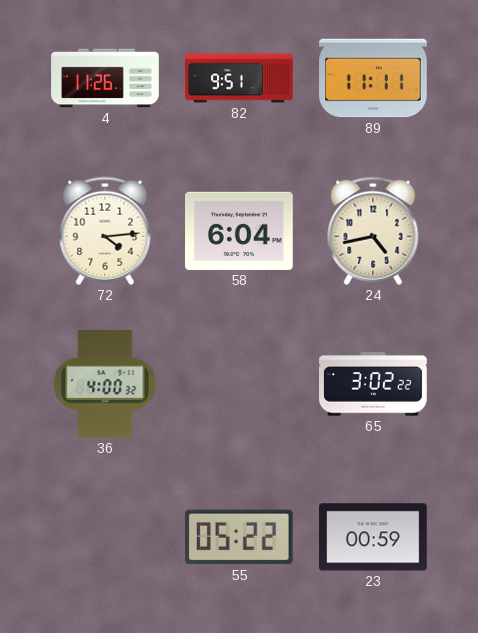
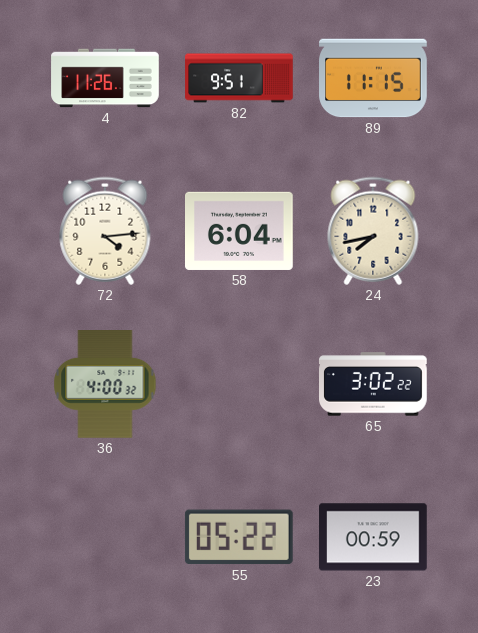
89: 11:11 -> 11:15
24: 4:43 -> 7:43
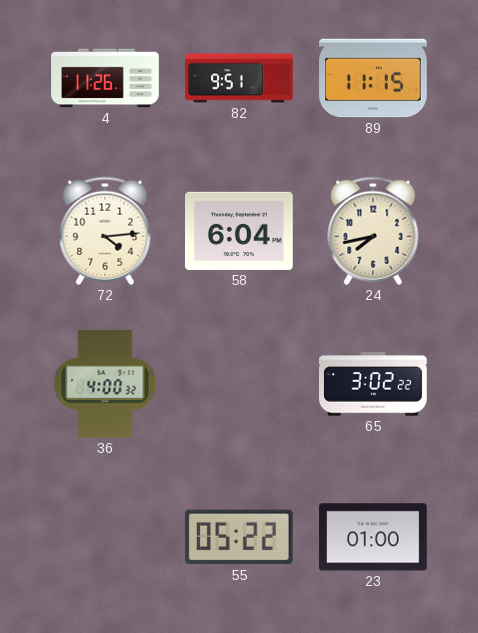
23: 00:59 -> 01:00
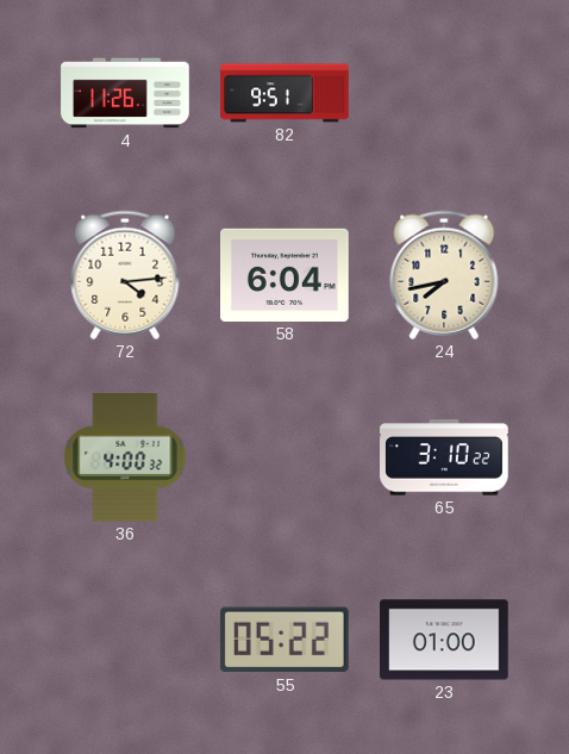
89: 11:15 -> none
65: 3:02 -> 3:10
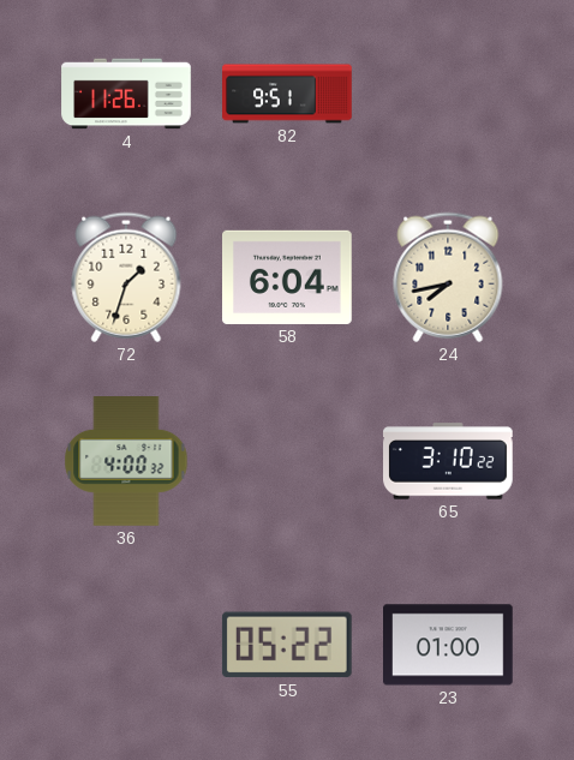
72: 4:14 -> 1:33
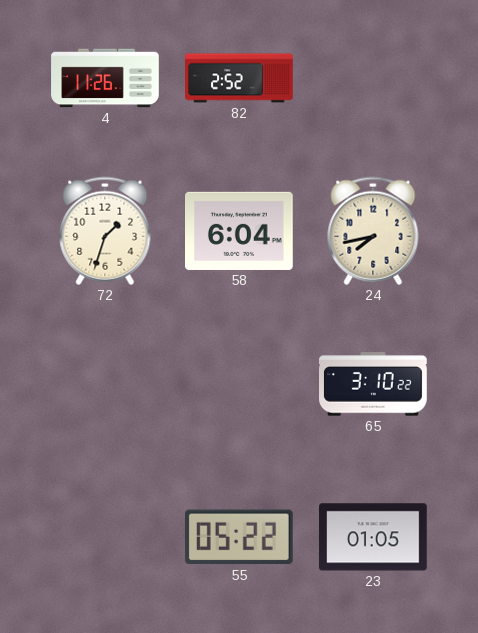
82: 9:51 -> 2:52
36: 4:00 -> none
23: 01:00 -> 01:05
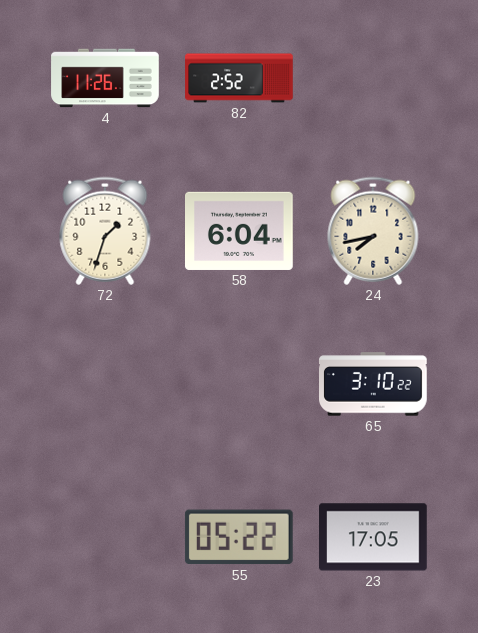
23: 01:05 -> 17:05
